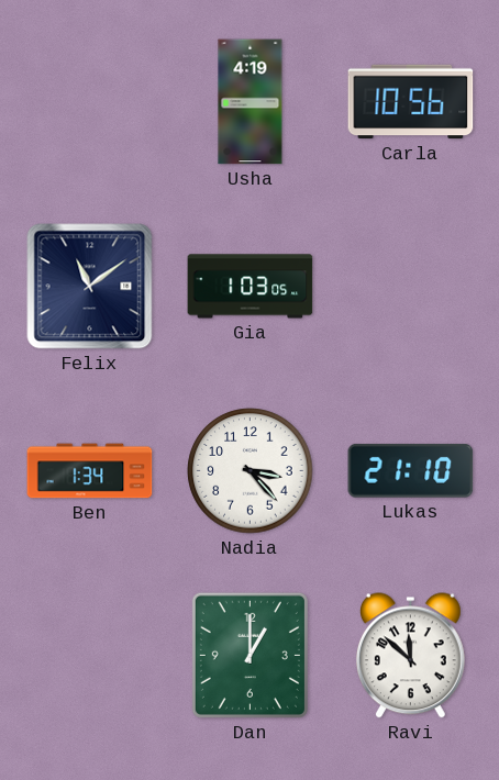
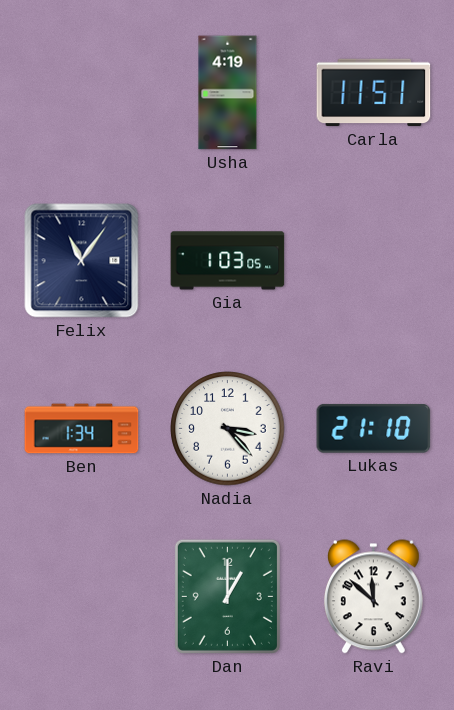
Carla: 10:56 -> 11:51
Felix: 11:09 -> 11:06
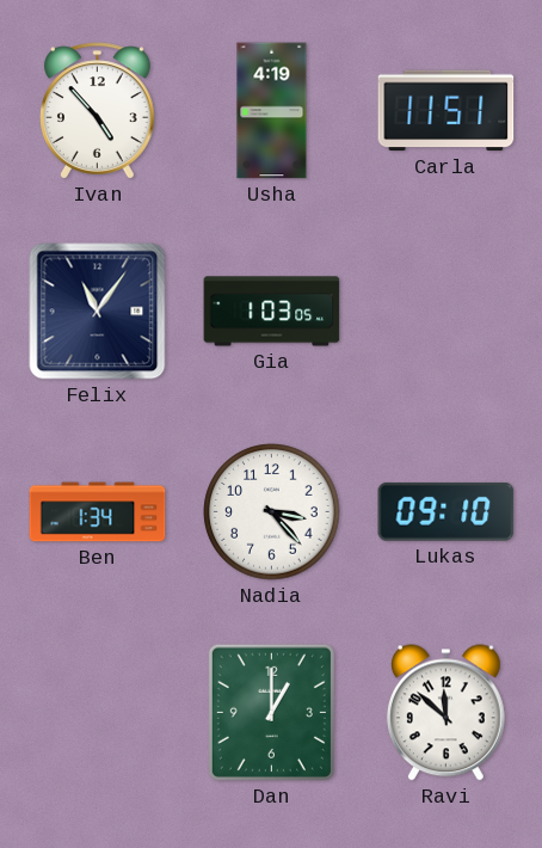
Ivan: none -> 4:53
Lukas: 21:10 -> 09:10
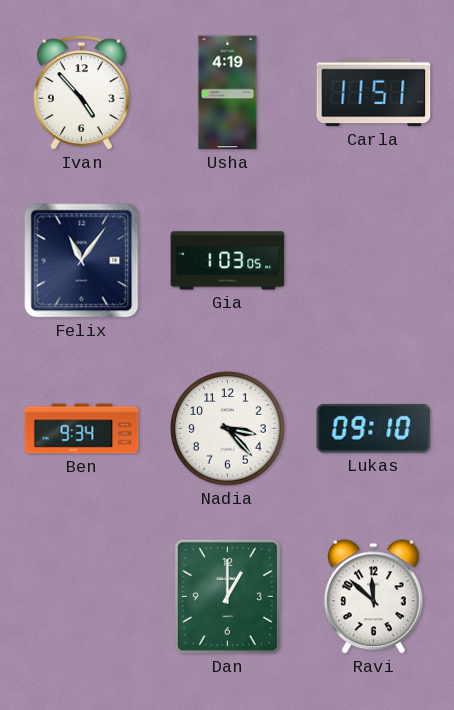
Ben: 1:34 -> 9:34
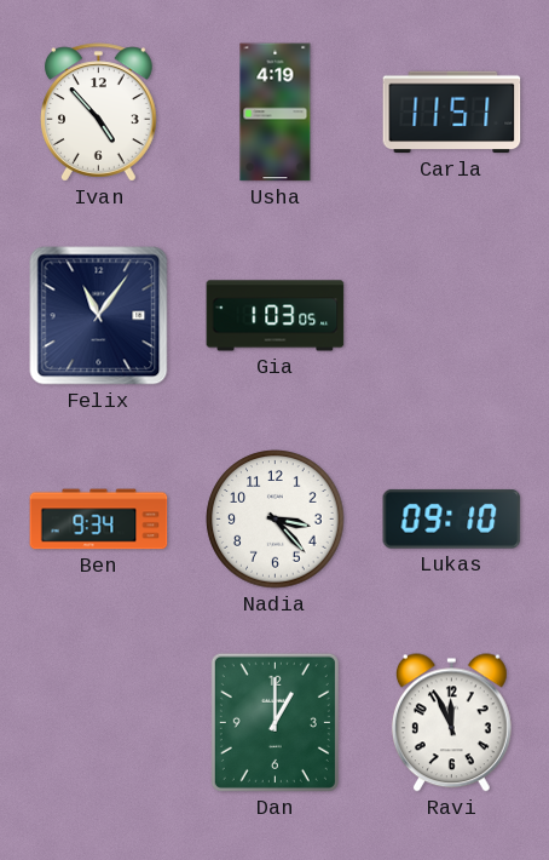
Ravi: 11:52 -> 11:56
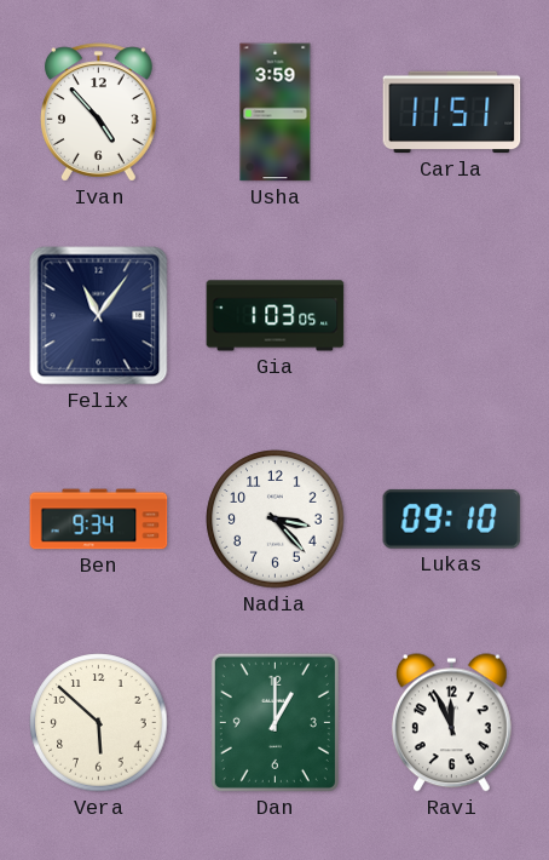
Usha: 4:19 -> 3:59
Vera: none -> 5:52
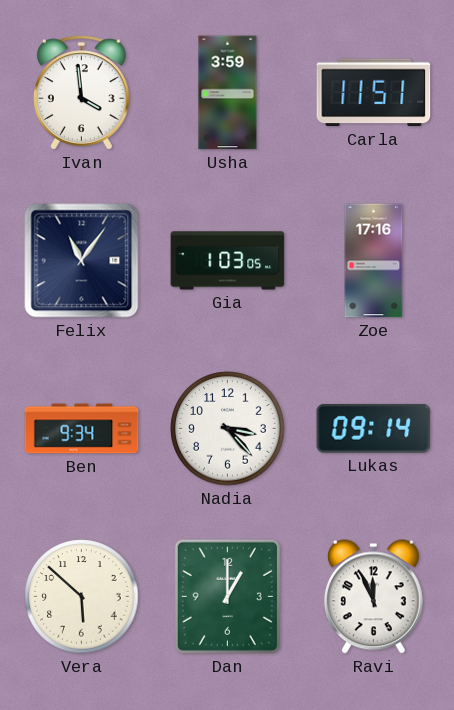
Ivan: 4:53 -> 3:59
Zoe: none -> 17:16
Lukas: 09:10 -> 09:14
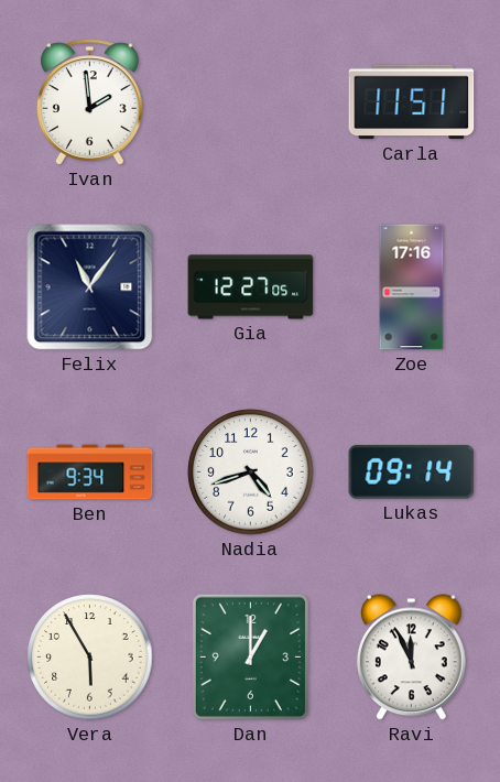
Ivan: 3:59 -> 1:59
Usha: 3:59 -> none
Gia: 1:03 -> 12:27
Nadia: 3:23 -> 4:42
Vera: 5:52 -> 5:55
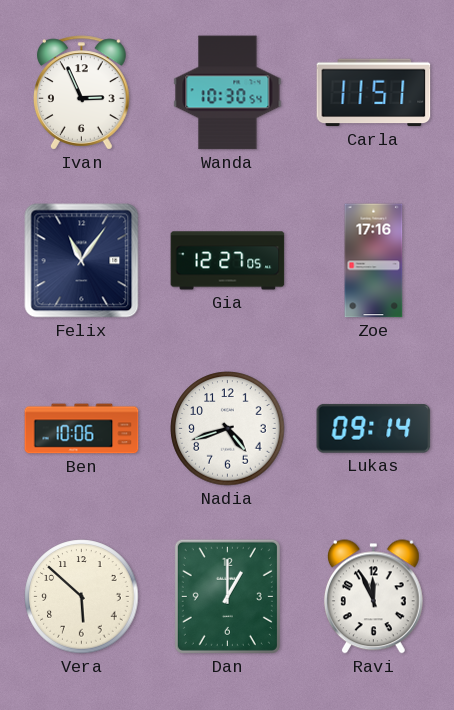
Ivan: 1:59 -> 2:56
Wanda: none -> 10:30
Ben: 9:34 -> 10:06
Vera: 5:55 -> 5:52
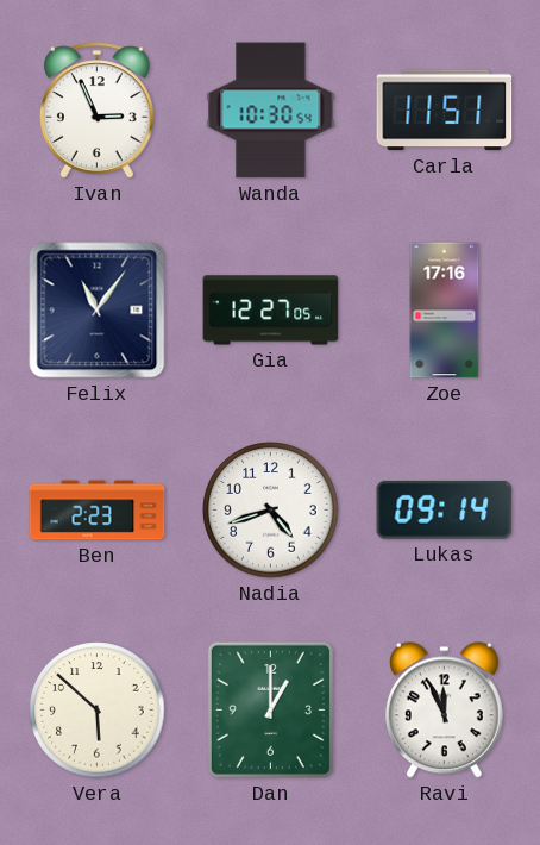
Ben: 10:06 -> 2:23
